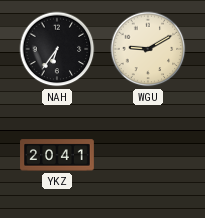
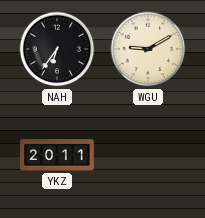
YKZ: 20:41 -> 20:11
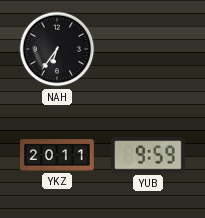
WGU: 9:10 -> none
YUB: none -> 9:59
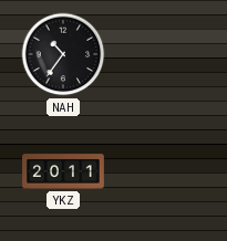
NAH: 6:36 -> 10:36
YUB: 9:59 -> none
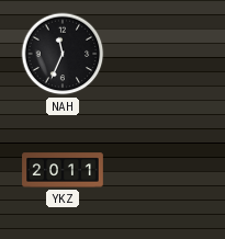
NAH: 10:36 -> 11:34
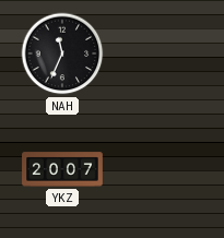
YKZ: 20:11 -> 20:07
